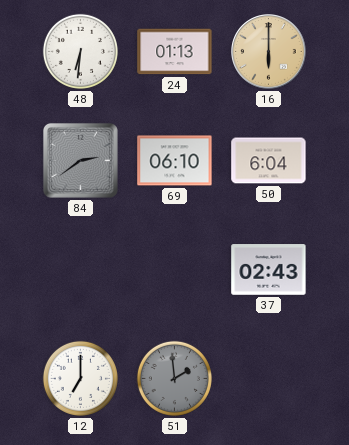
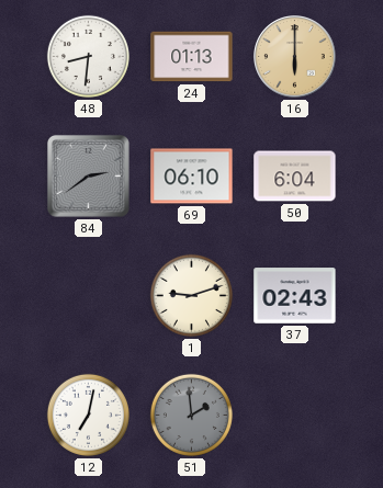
48: 6:31 -> 8:31
1: none -> 9:12
12: 7:00 -> 7:02
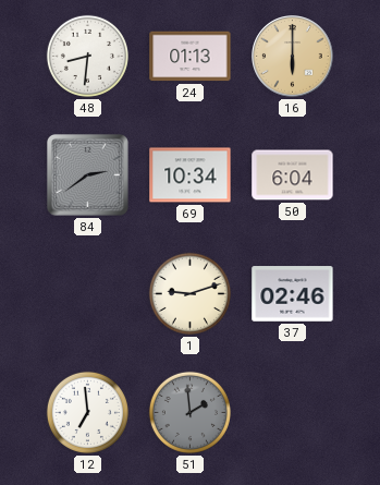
69: 06:10 -> 10:34
37: 02:43 -> 02:46
12: 7:02 -> 6:59
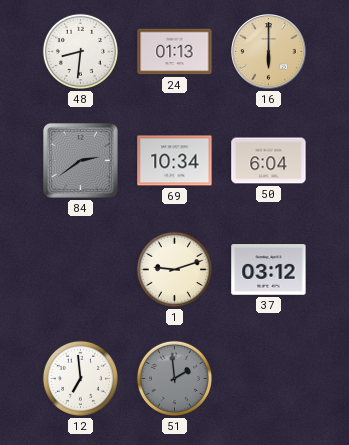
37: 02:46 -> 03:12
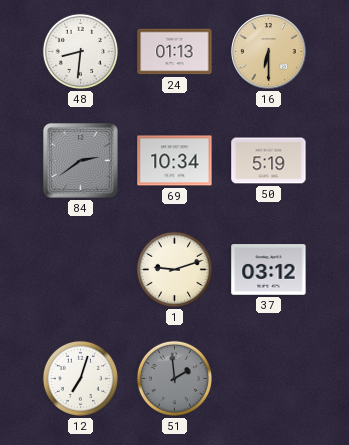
16: 6:00 -> 6:30
50: 6:04 -> 5:19
12: 6:59 -> 7:03
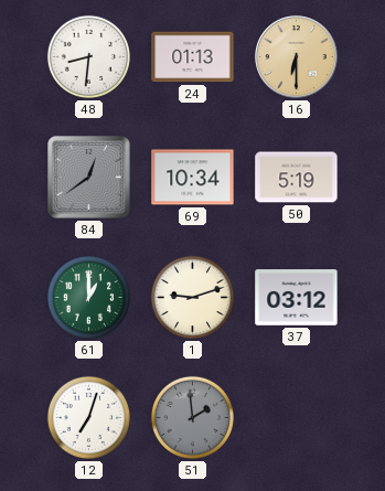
84: 2:39 -> 12:39
61: none -> 1:00
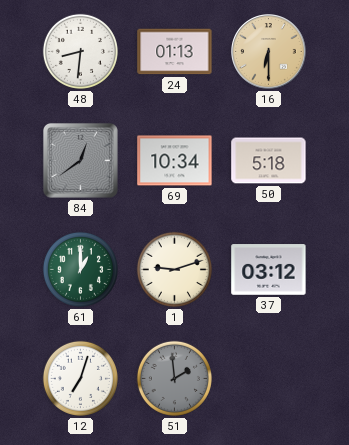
50: 5:19 -> 5:18
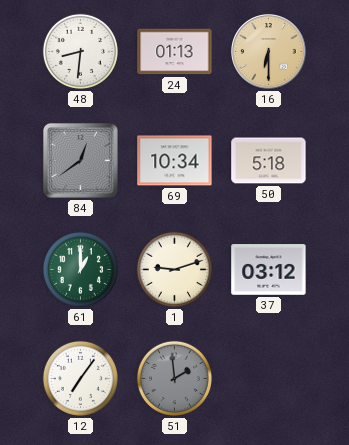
12: 7:03 -> 7:06
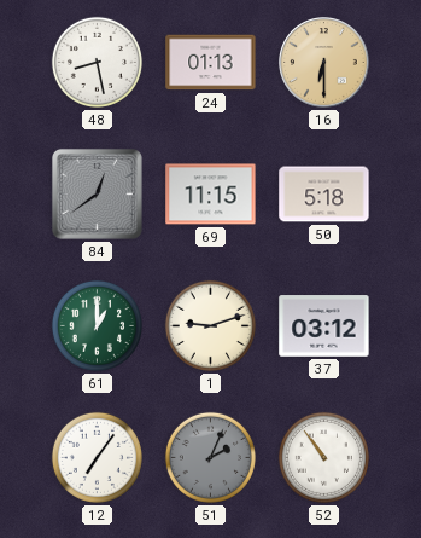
48: 8:31 -> 8:28
69: 10:34 -> 11:15
51: 1:59 -> 2:04
52: none -> 10:54
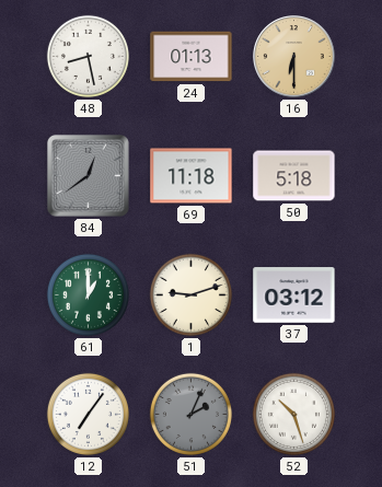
69: 11:15 -> 11:18
52: 10:54 -> 10:27
